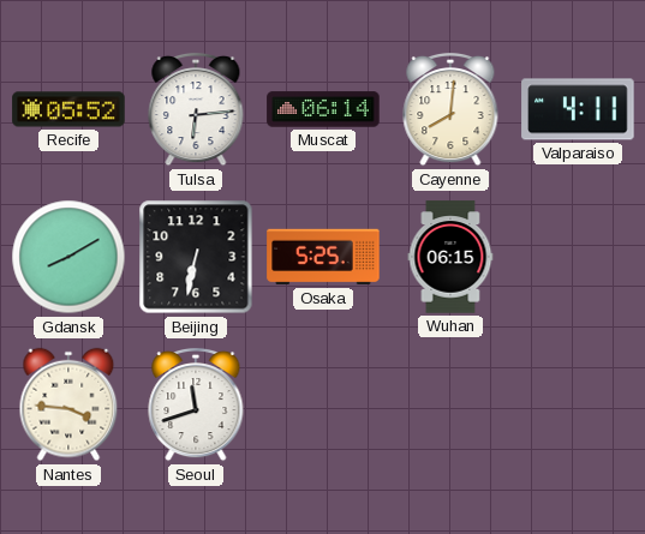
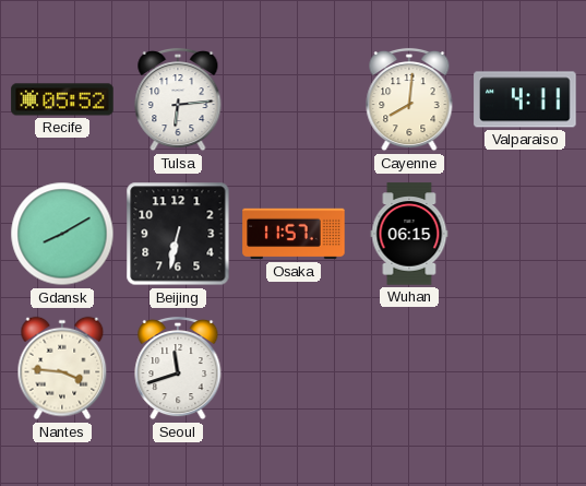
Muscat: 06:14 -> none
Osaka: 5:25 -> 11:57
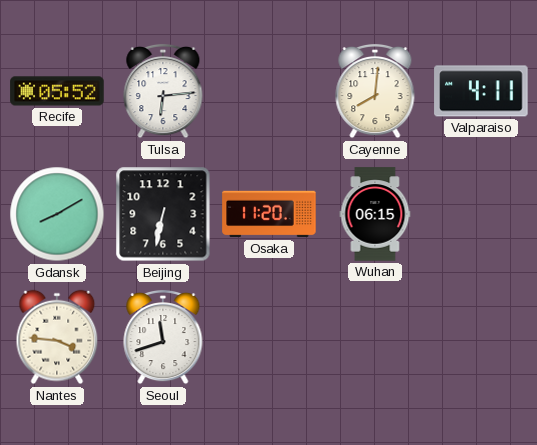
Osaka: 11:57 -> 11:20
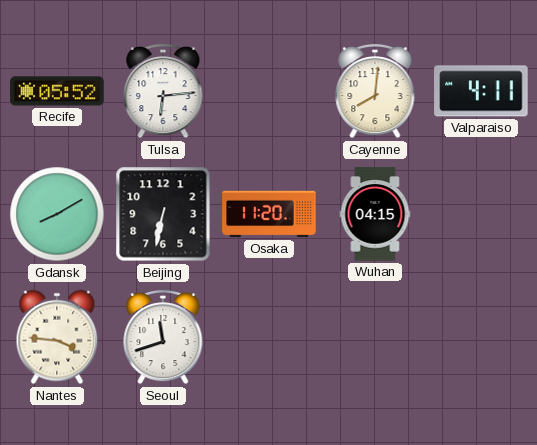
Wuhan: 06:15 -> 04:15
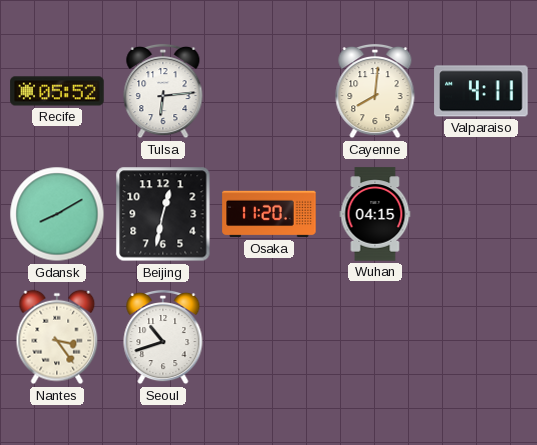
Beijing: 6:32 -> 12:32
Nantes: 3:46 -> 3:24
Seoul: 11:42 -> 10:42
